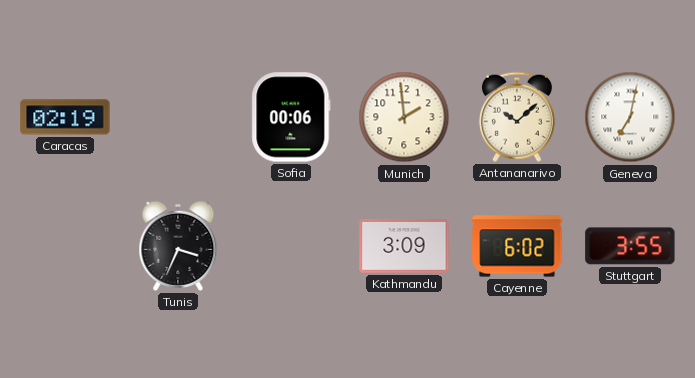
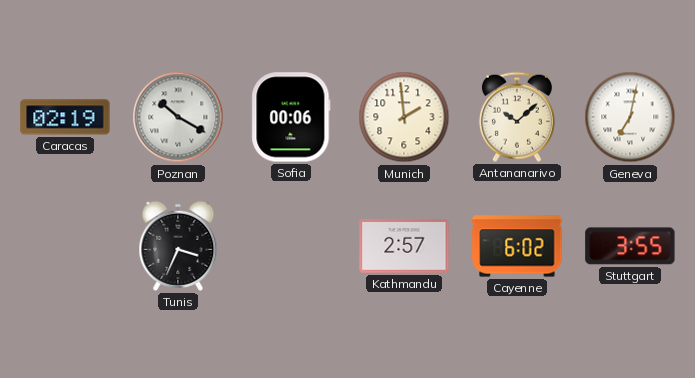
Poznan: none -> 10:20
Kathmandu: 3:09 -> 2:57
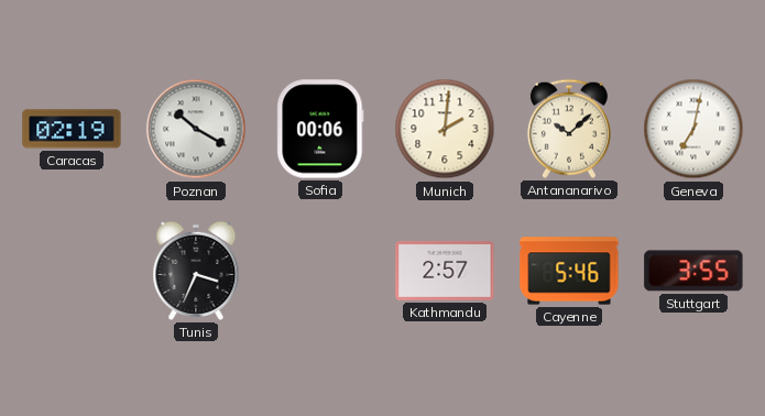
Munich: 1:59 -> 2:01
Cayenne: 6:02 -> 5:46
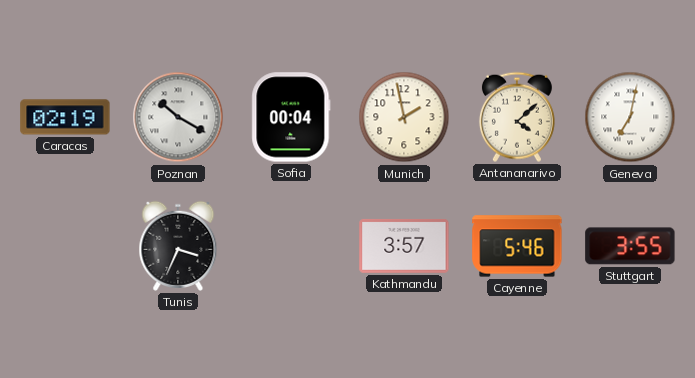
Sofia: 00:06 -> 00:04
Munich: 2:01 -> 1:58
Antananarivo: 10:08 -> 4:08
Kathmandu: 2:57 -> 3:57
